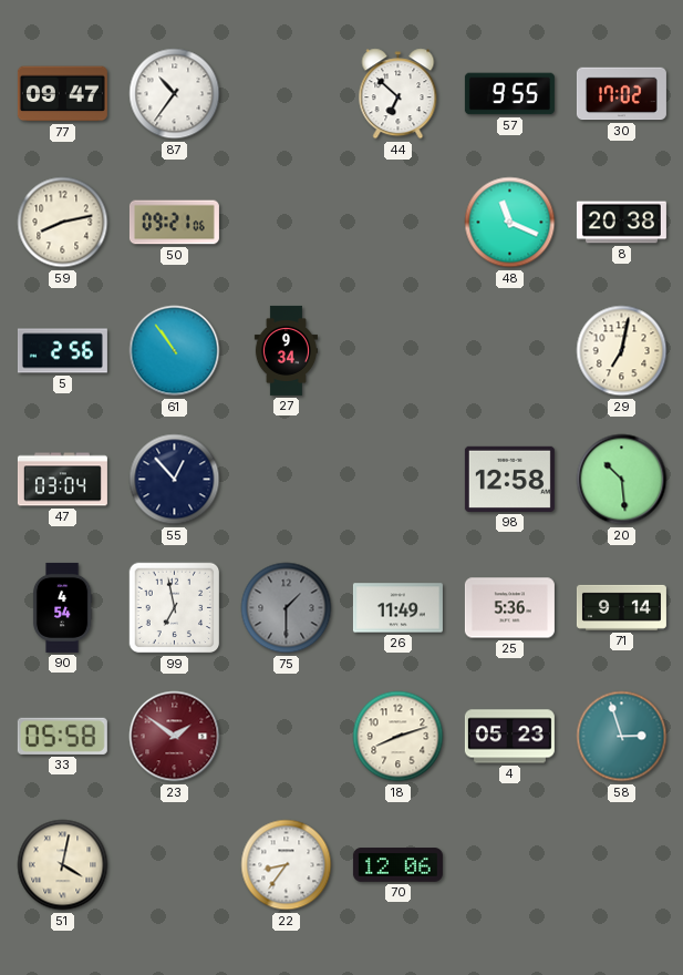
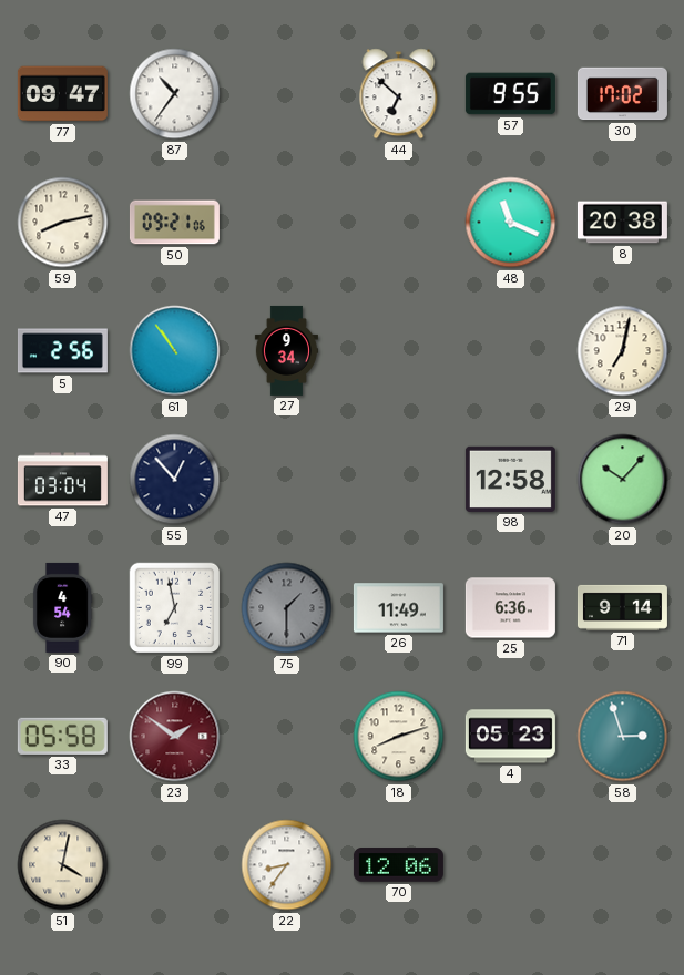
20: 10:29 -> 10:07
25: 5:36 -> 6:36
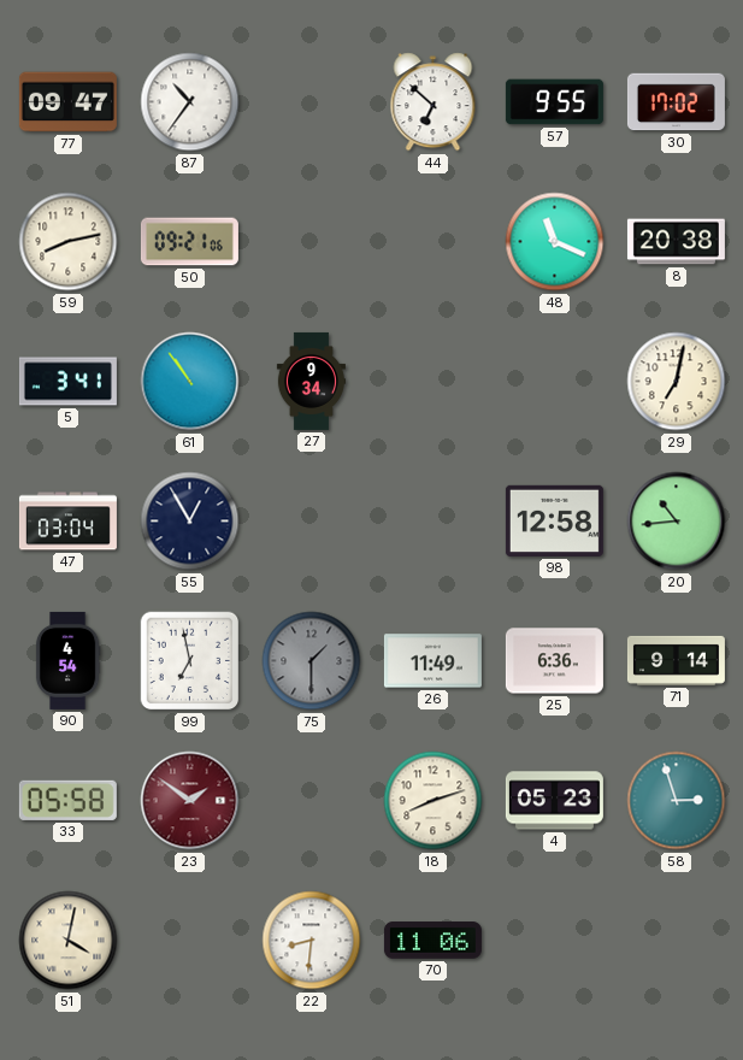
5: 2:56 -> 3:41
55: 12:53 -> 12:55
20: 10:07 -> 10:44
22: 8:36 -> 8:31
70: 12:06 -> 11:06
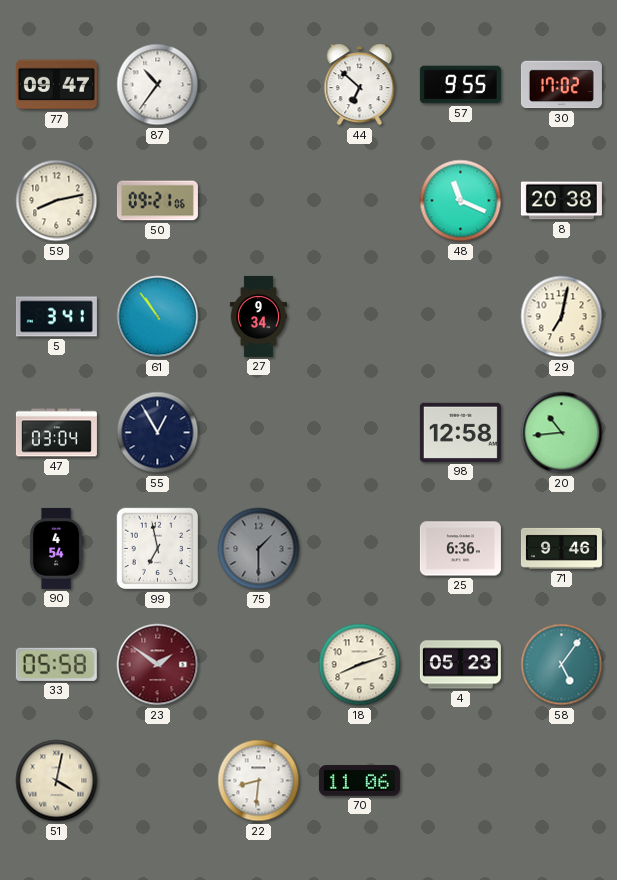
26: 11:49 -> none
71: 9:14 -> 9:46
58: 2:57 -> 5:06
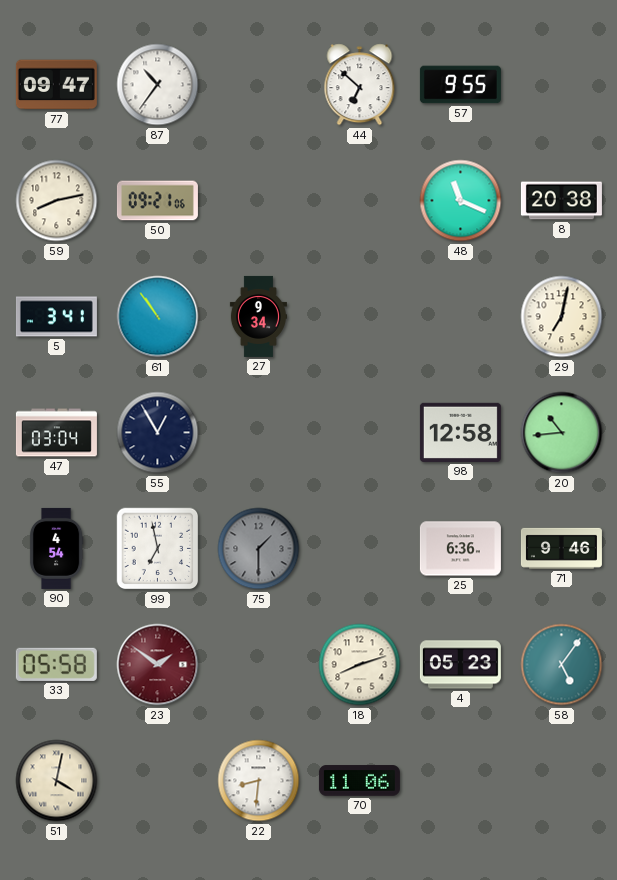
30: 17:02 -> none
